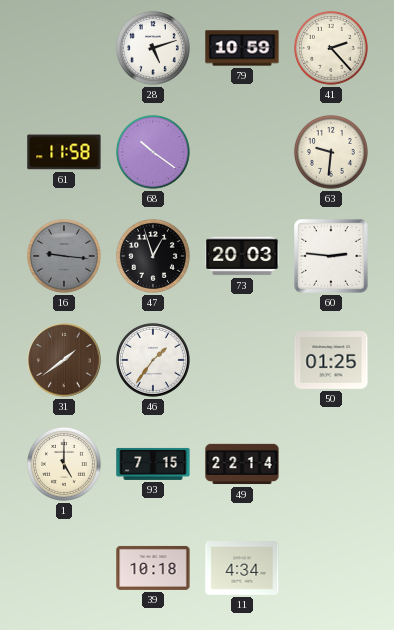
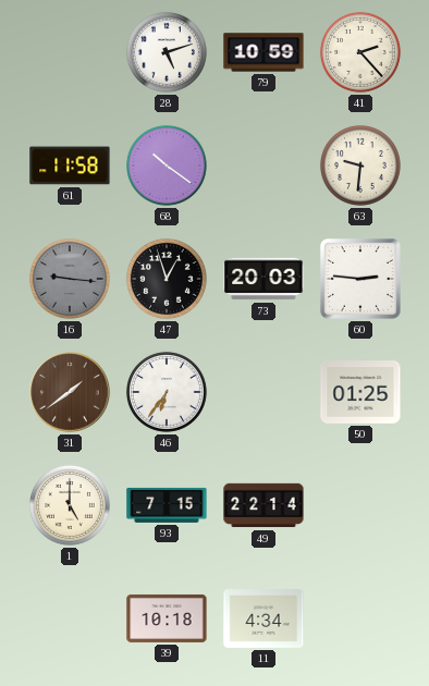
46: 1:36 -> 6:36
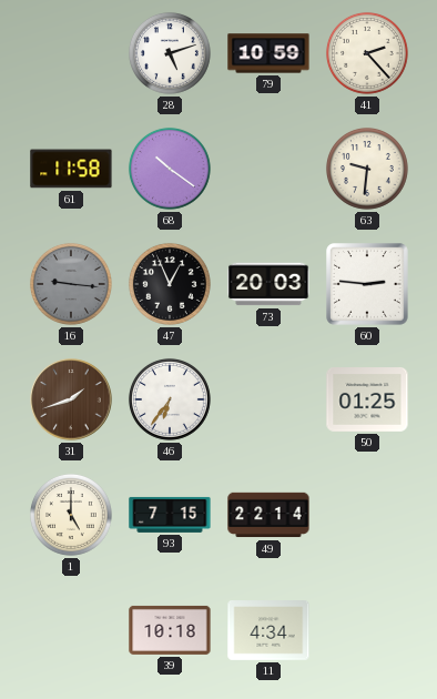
47: 12:57 -> 12:56
31: 1:39 -> 1:42
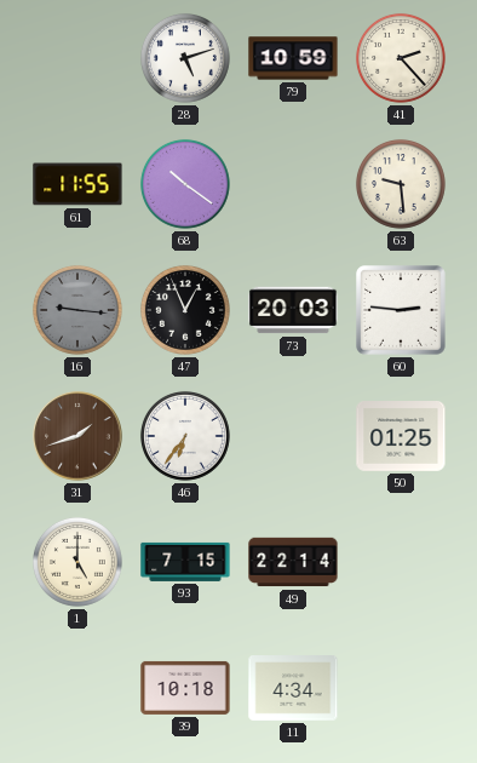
61: 11:58 -> 11:55
63: 9:31 -> 9:29
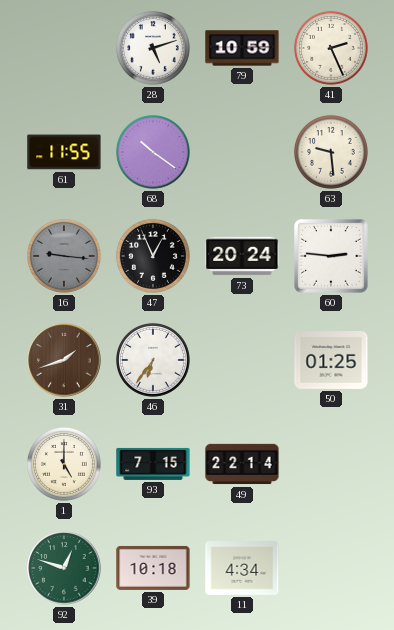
41: 2:23 -> 2:26
73: 20:03 -> 20:24
92: none -> 12:48
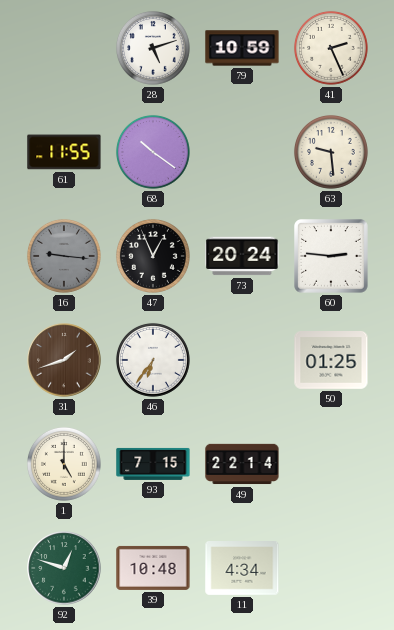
39: 10:18 -> 10:48
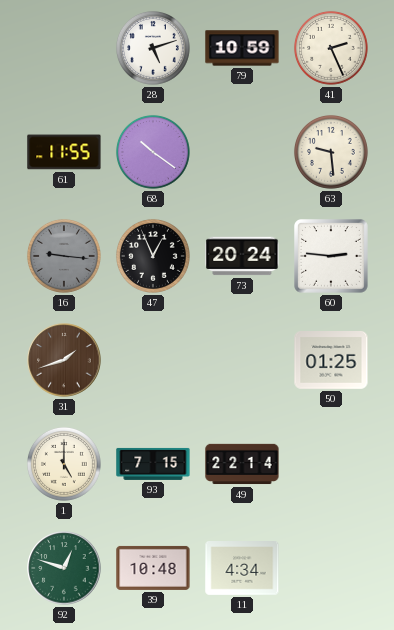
46: 6:36 -> none
